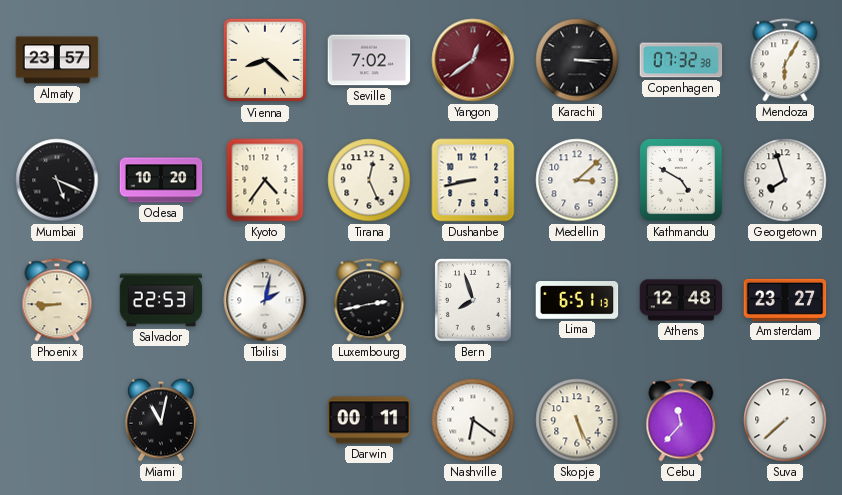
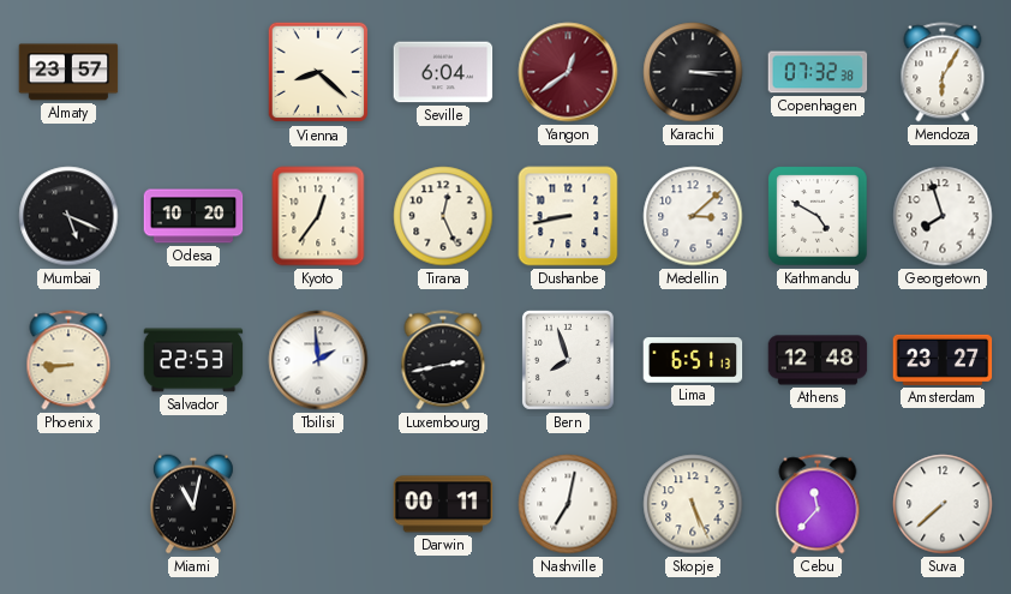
Seville: 7:02 -> 6:04
Kyoto: 4:36 -> 12:36
Tbilisi: 2:02 -> 1:59
Nashville: 6:21 -> 7:02
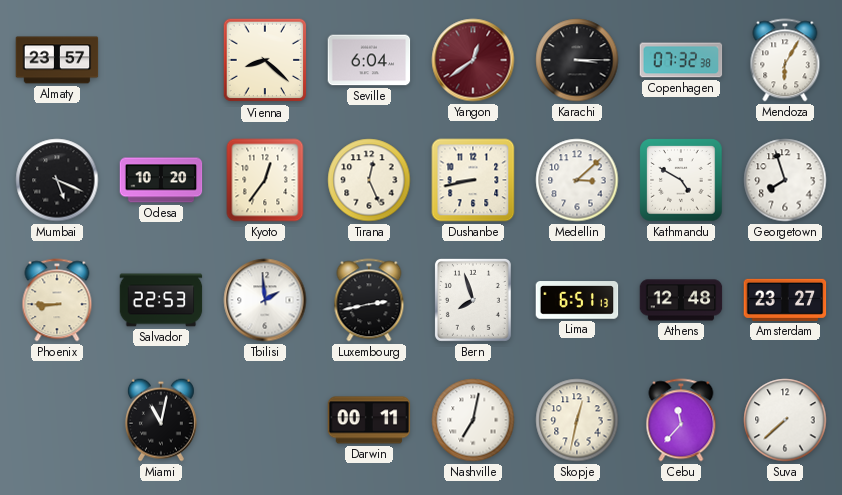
Skopje: 5:26 -> 12:32
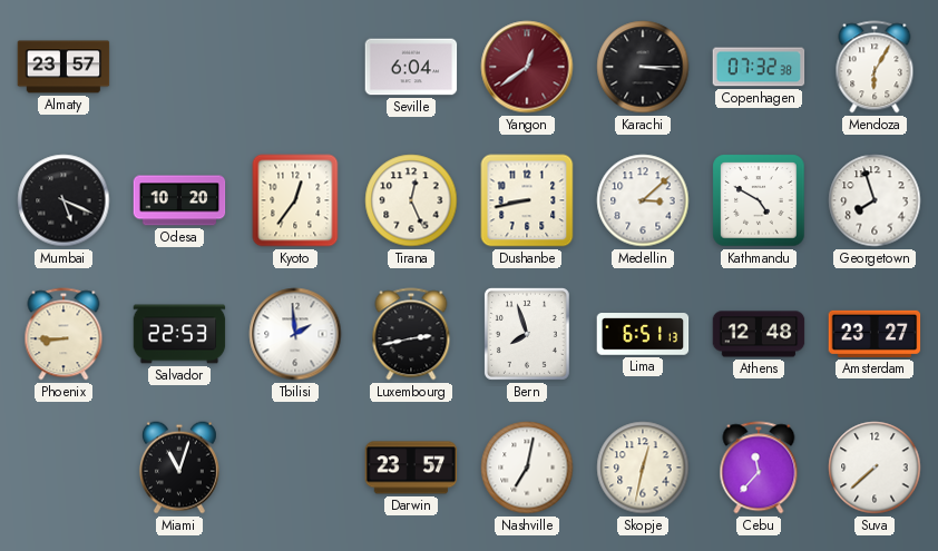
Vienna: 8:22 -> none
Miami: 11:02 -> 11:03
Darwin: 00:11 -> 23:57
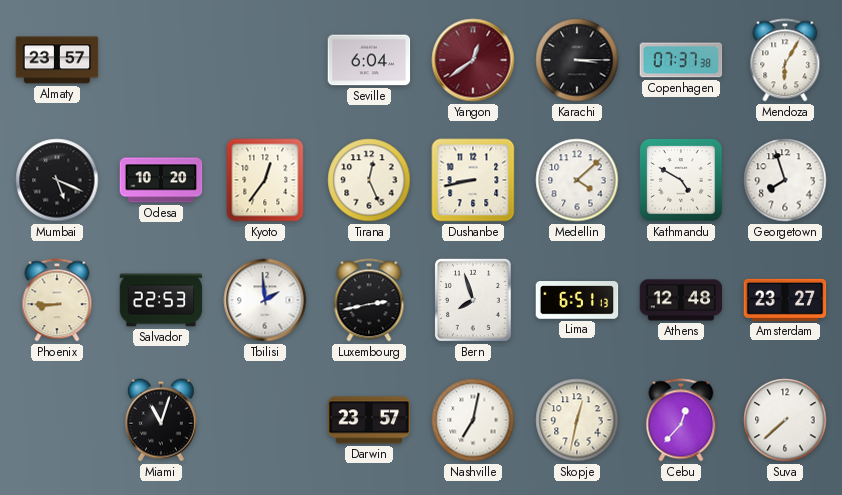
Copenhagen: 07:32 -> 07:37
Medellin: 3:08 -> 4:08
Cebu: 11:37 -> 12:37
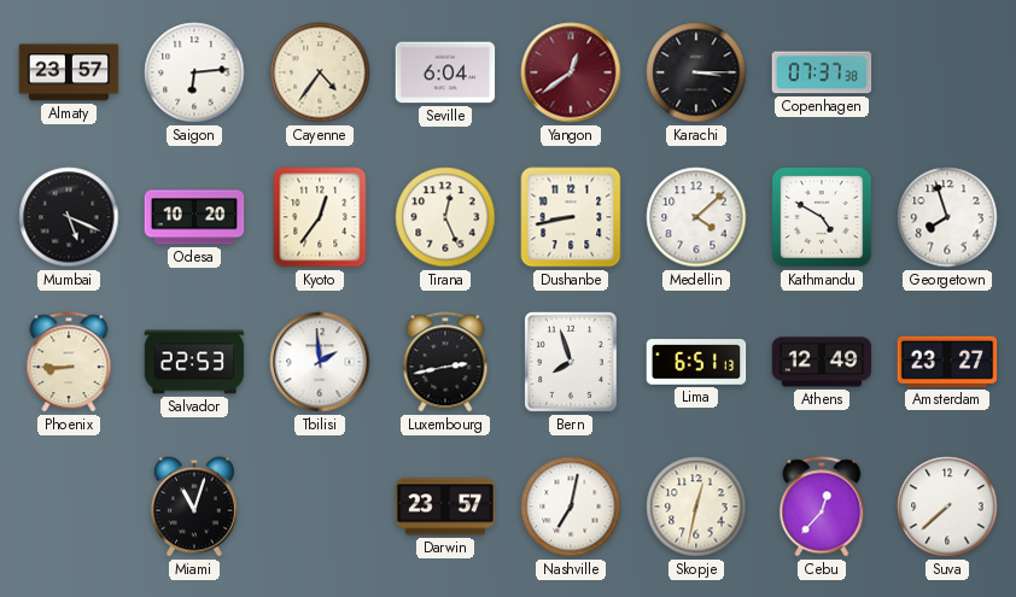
Saigon: none -> 6:14
Cayenne: none -> 4:36
Mendoza: 6:05 -> none
Athens: 12:48 -> 12:49
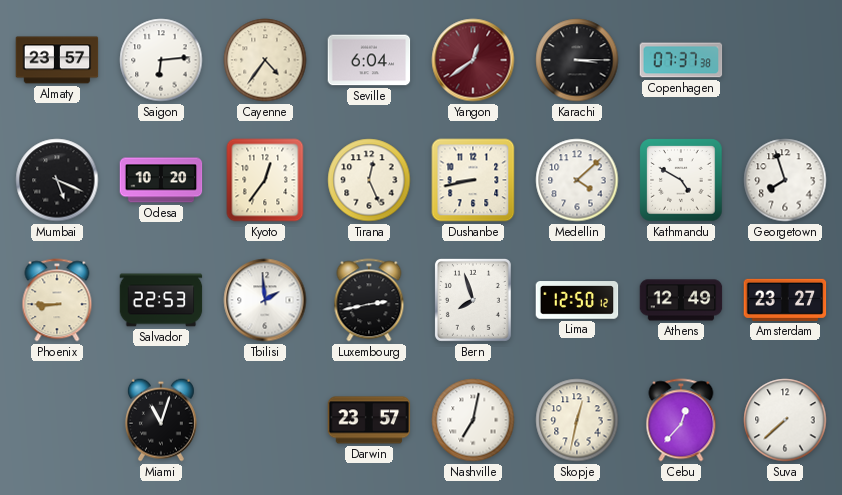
Lima: 6:51 -> 12:50
